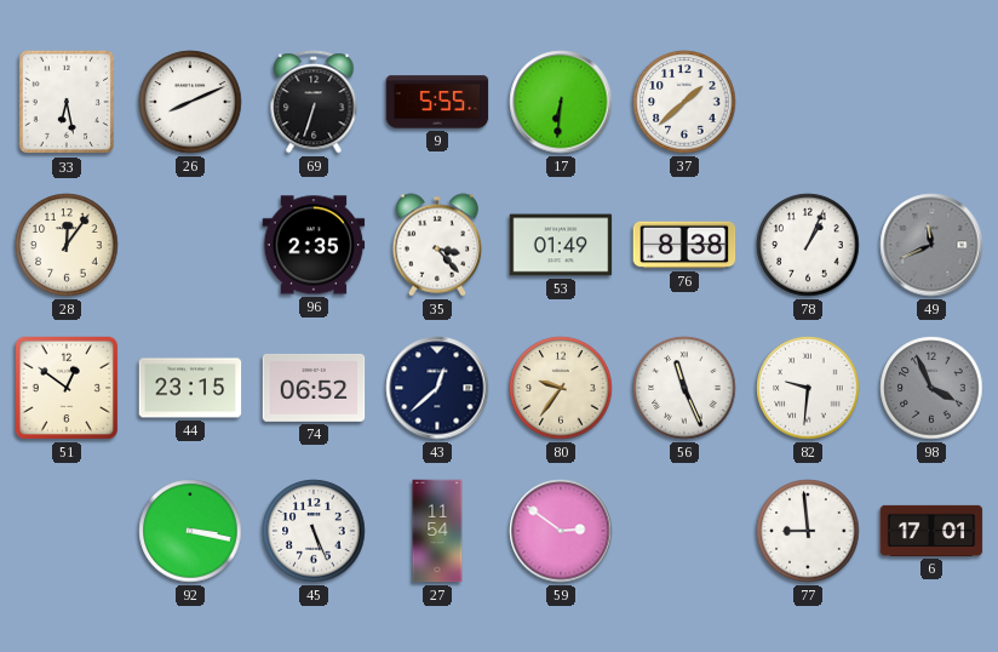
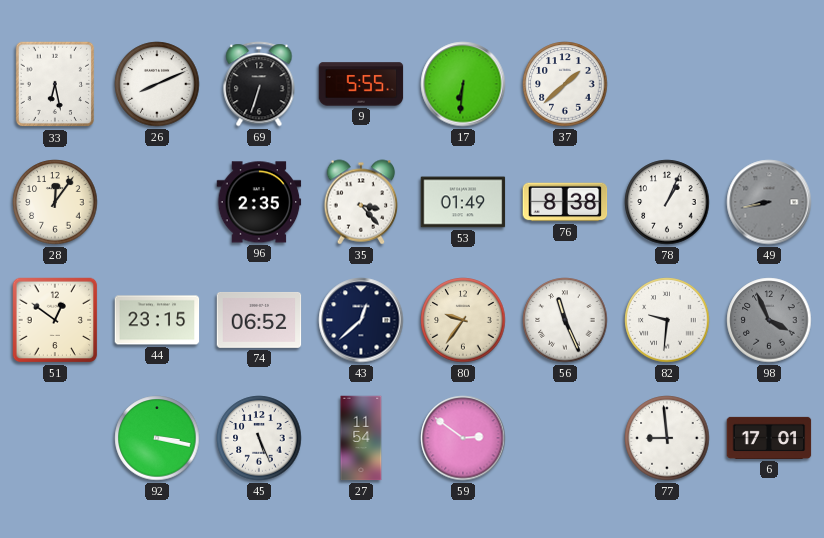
49: 11:41 -> 8:43
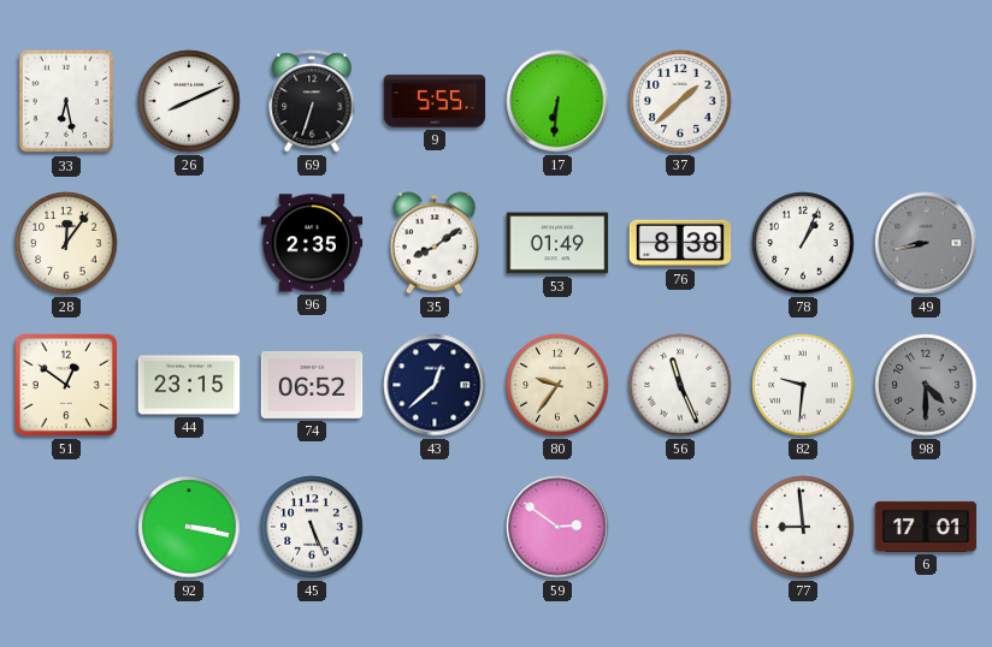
35: 3:23 -> 8:09
98: 3:56 -> 4:30
27: 11:54 -> none
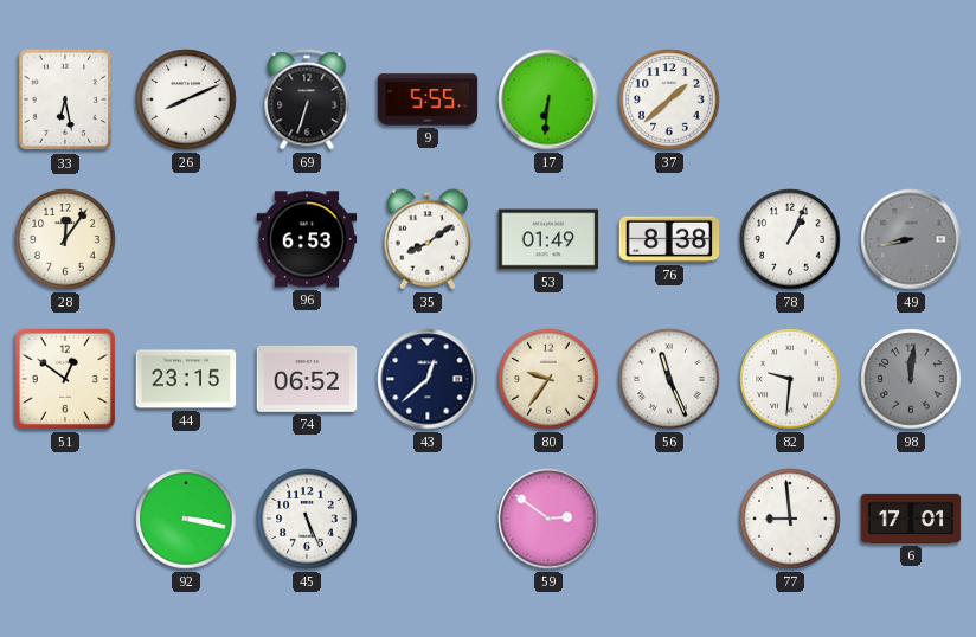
96: 2:35 -> 6:53
98: 4:30 -> 12:01
